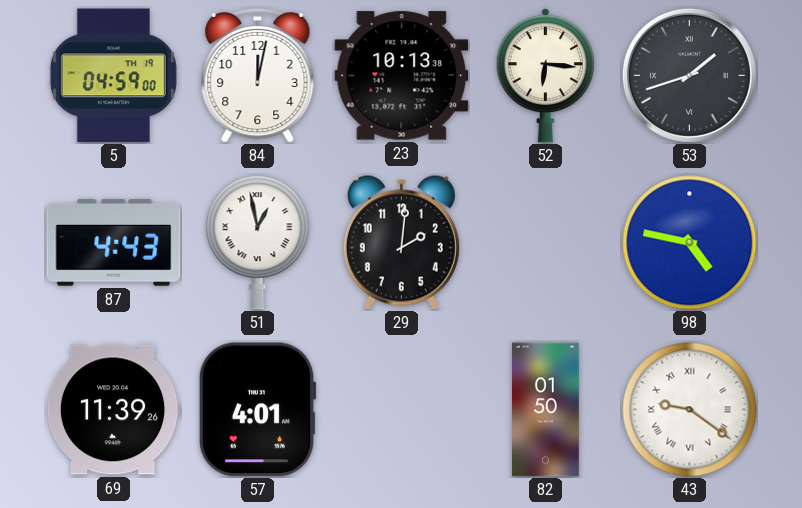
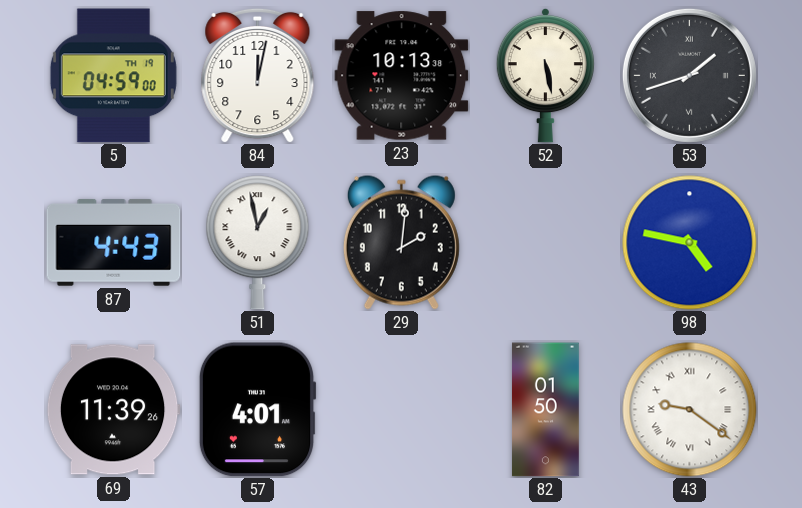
52: 6:16 -> 5:28
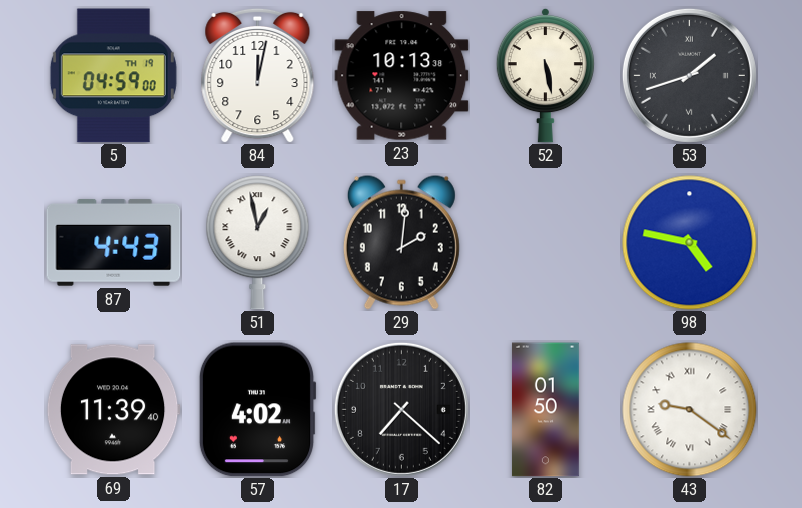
69: 11:39:26 -> 11:39:40
57: 4:01 -> 4:02
17: none -> 7:22
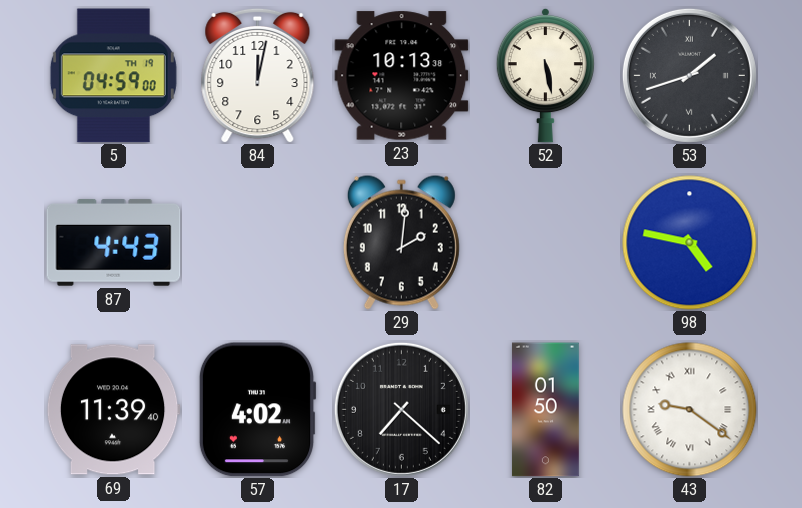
51: 12:58 -> none
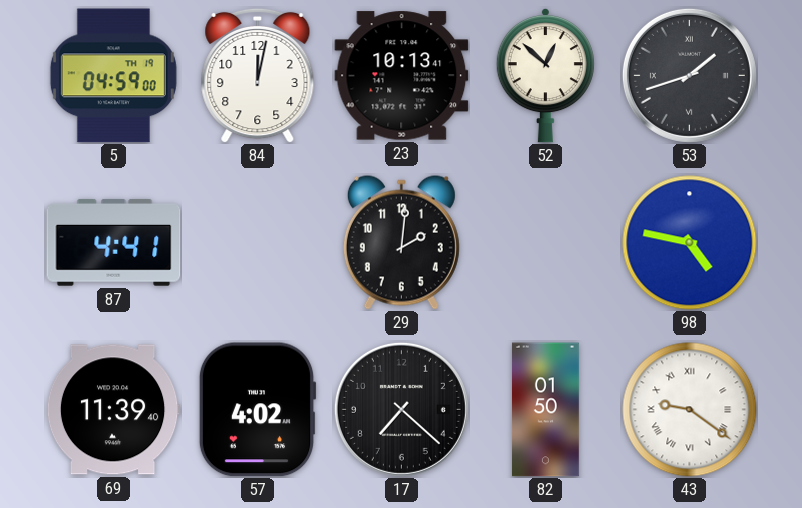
23: 10:13:38 -> 10:13:41
52: 5:28 -> 12:52
87: 4:43 -> 4:41
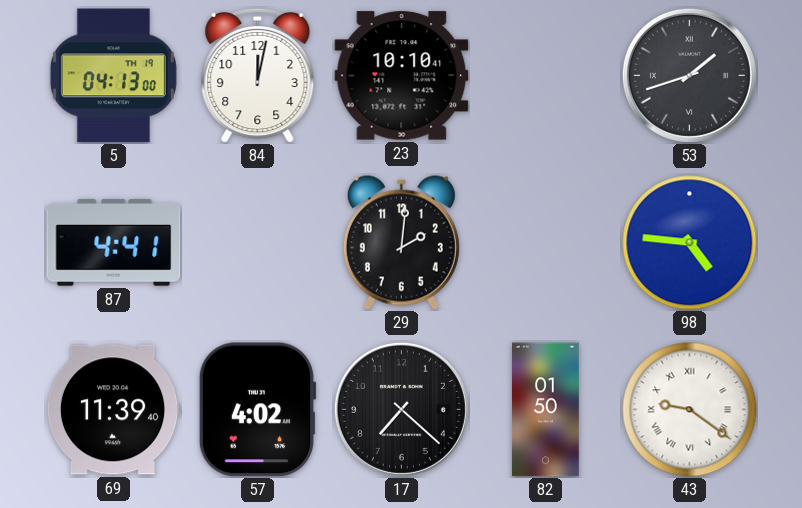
5: 04:59 -> 04:13
23: 10:13 -> 10:10
52: 12:52 -> none
98: 4:47 -> 4:46
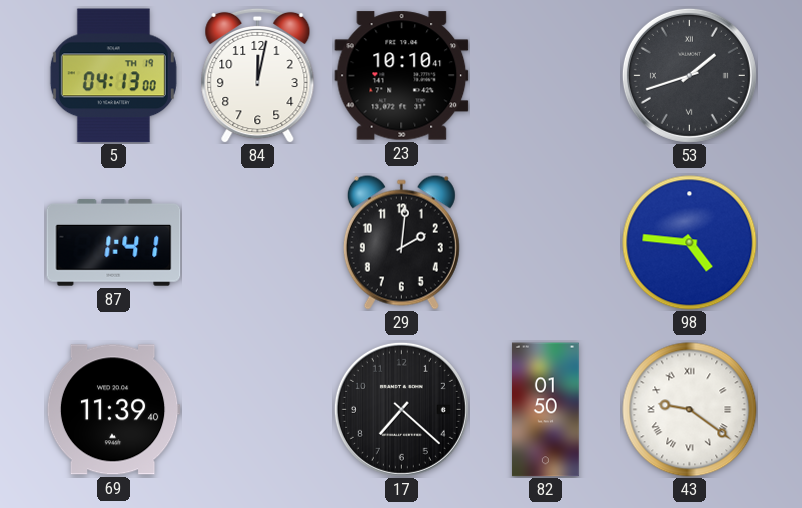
87: 4:41 -> 1:41
57: 4:02 -> none
